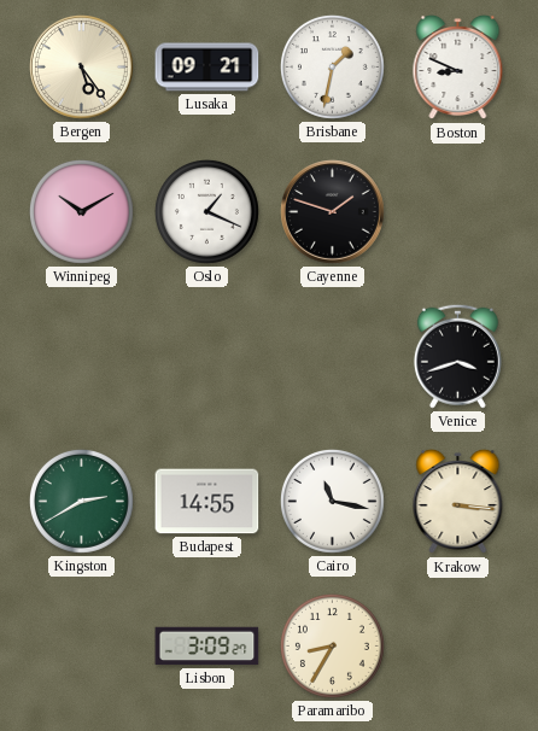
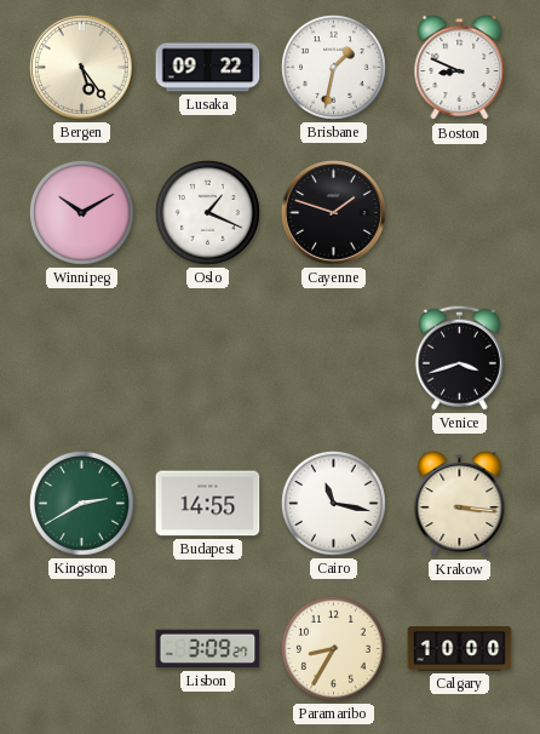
Lusaka: 09:21 -> 09:22
Calgary: none -> 10:00
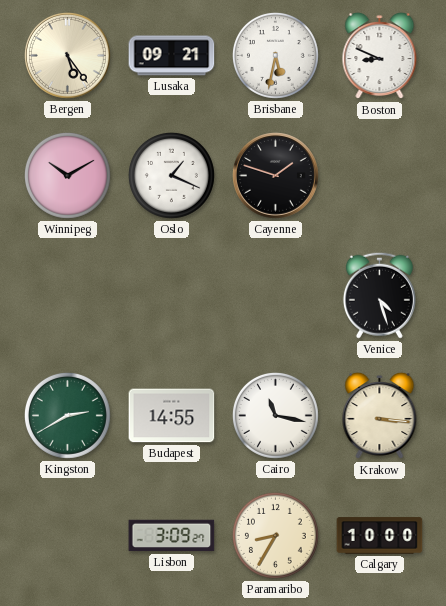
Lusaka: 09:22 -> 09:21
Brisbane: 1:32 -> 5:32
Venice: 3:42 -> 4:27
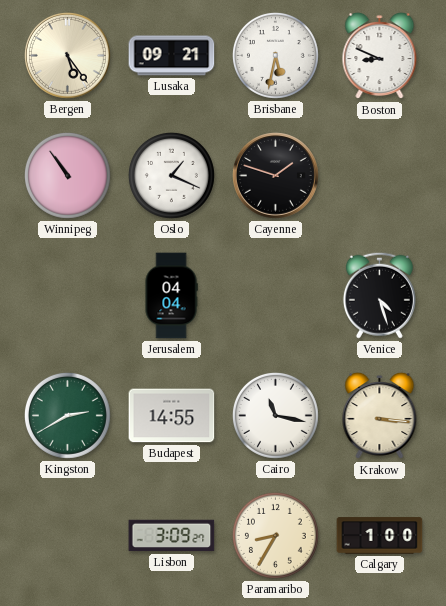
Winnipeg: 10:10 -> 10:54
Jerusalem: none -> 04:04
Calgary: 10:00 -> 1:00
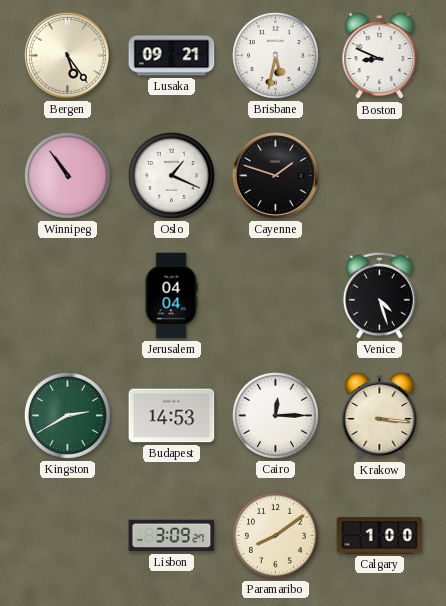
Budapest: 14:55 -> 14:53
Cairo: 11:17 -> 12:15
Paramaribo: 8:35 -> 8:09
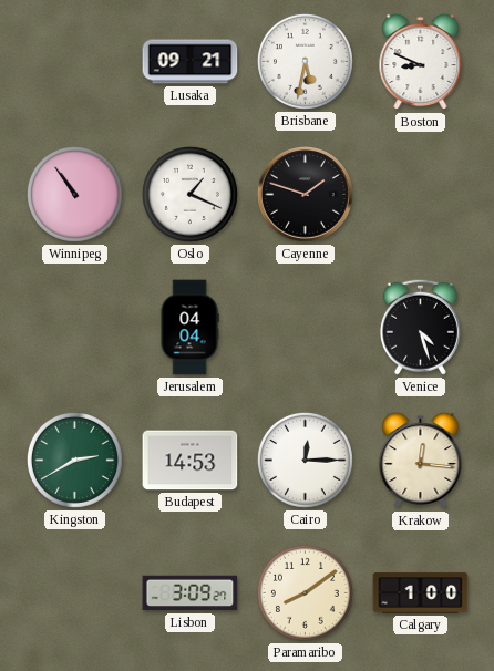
Bergen: 5:24 -> none
Krakow: 3:16 -> 12:16
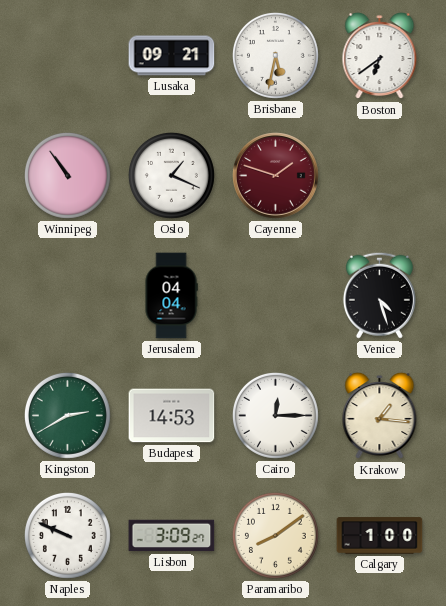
Boston: 8:49 -> 6:39
Cayenne dial: black -> burgundy
Krakow: 12:16 -> 1:16
Naples: none -> 9:49
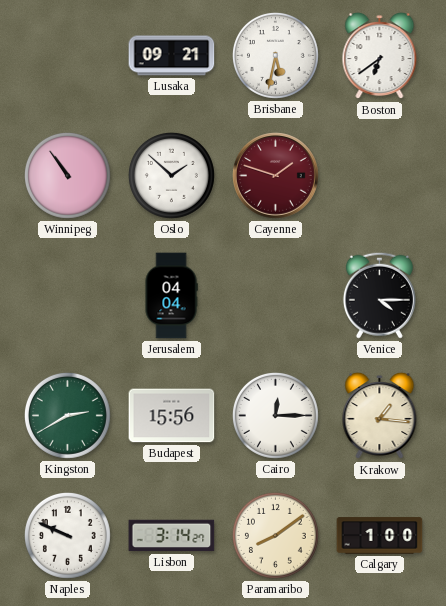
Oslo: 1:19 -> 1:52
Venice: 4:27 -> 4:15
Budapest: 14:53 -> 15:56
Lisbon: 3:09 -> 3:14
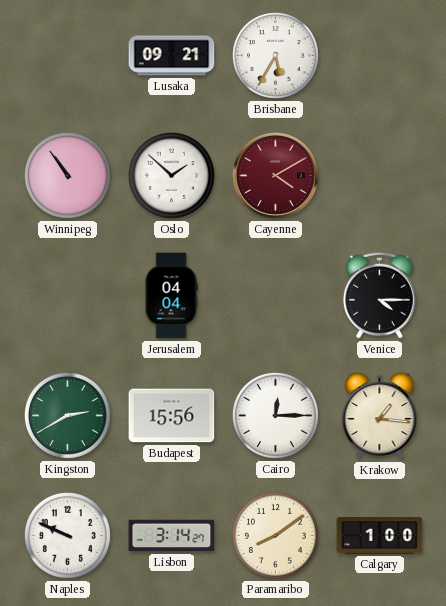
Brisbane: 5:32 -> 5:35
Boston: 6:39 -> none
Cayenne: 1:48 -> 4:10
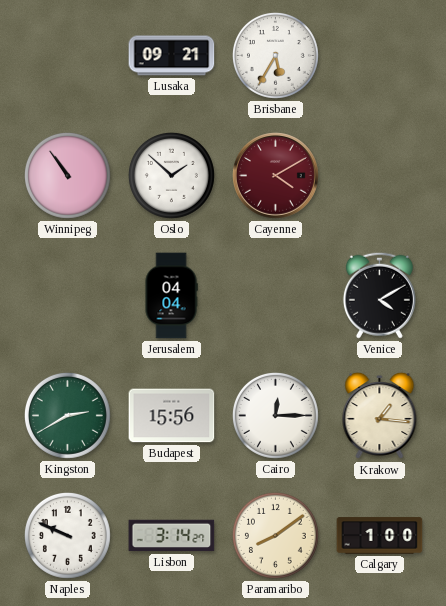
Venice: 4:15 -> 4:10
